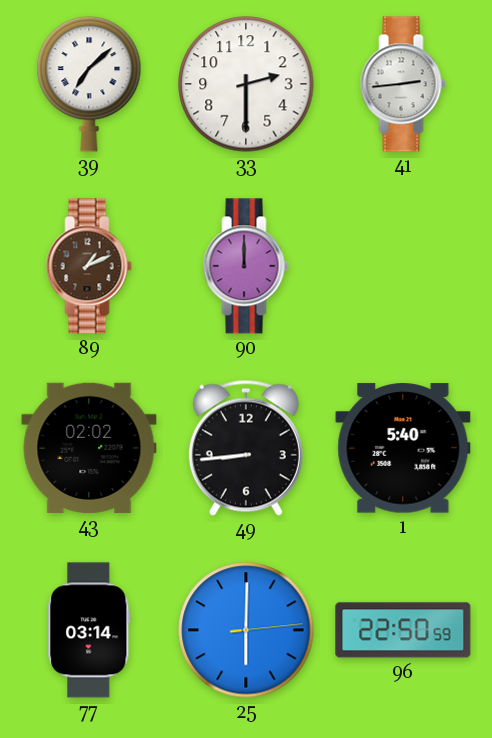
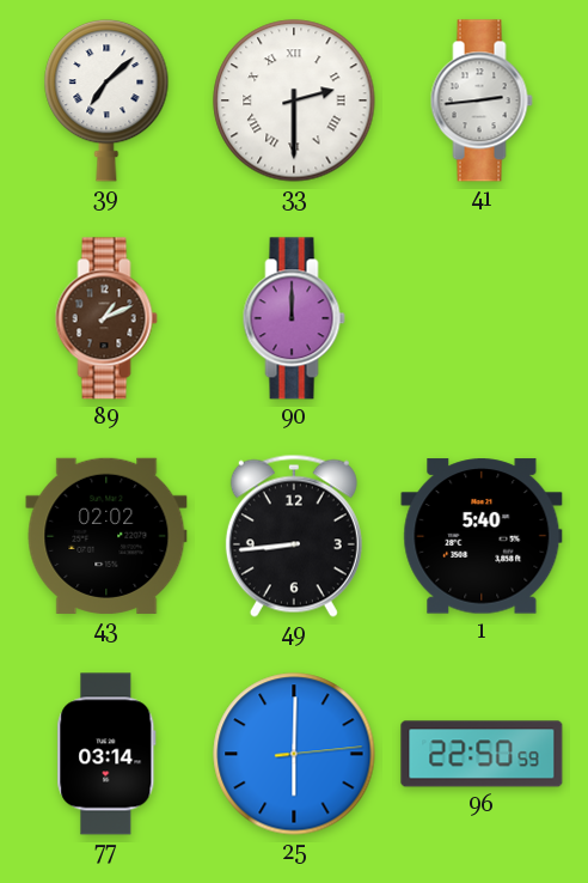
33 numerals: Arabic -> Roman
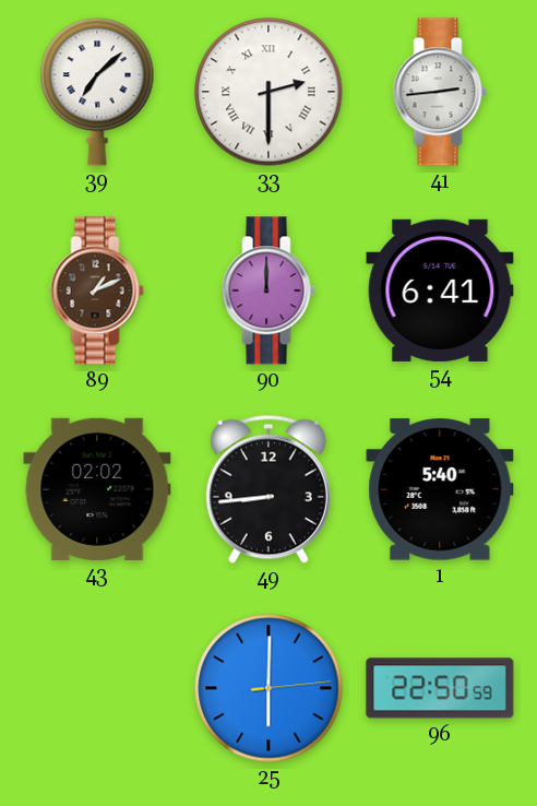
54: none -> 6:41
77: 03:14 -> none
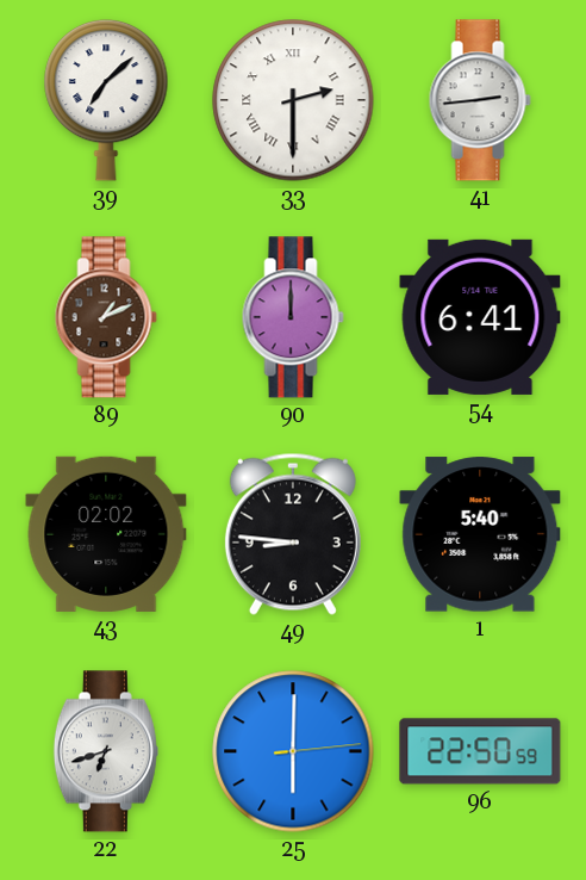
49: 8:44 -> 8:46
22: none -> 6:42
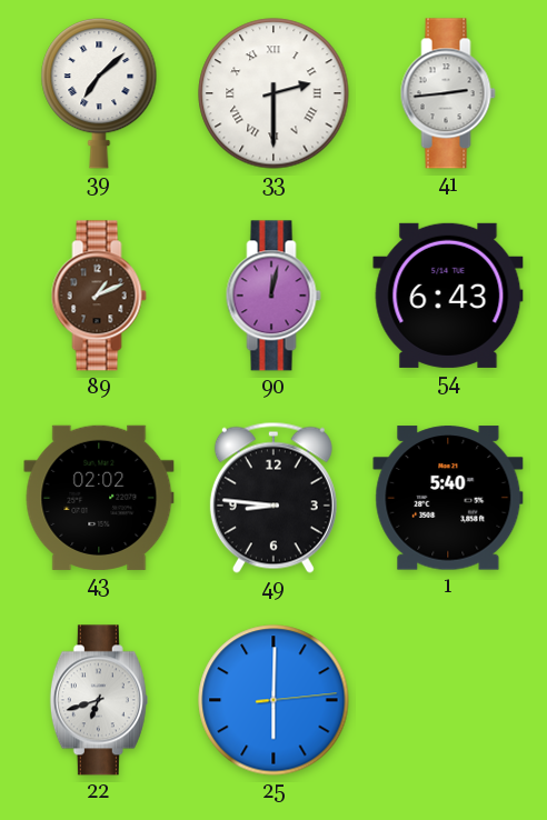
90: 12:00 -> 12:02
54: 6:41 -> 6:43
96: 22:50 -> none
